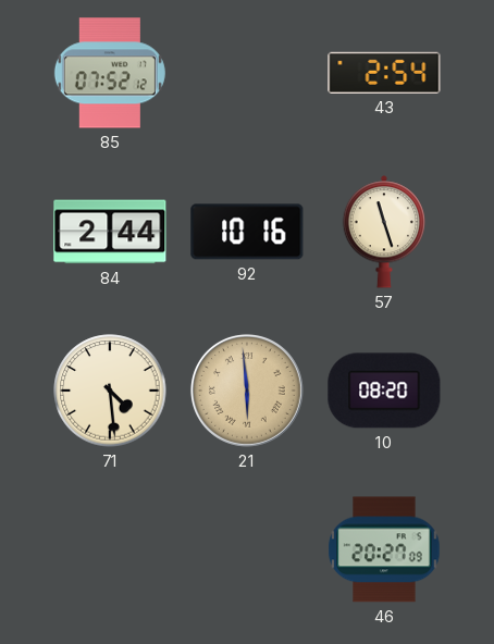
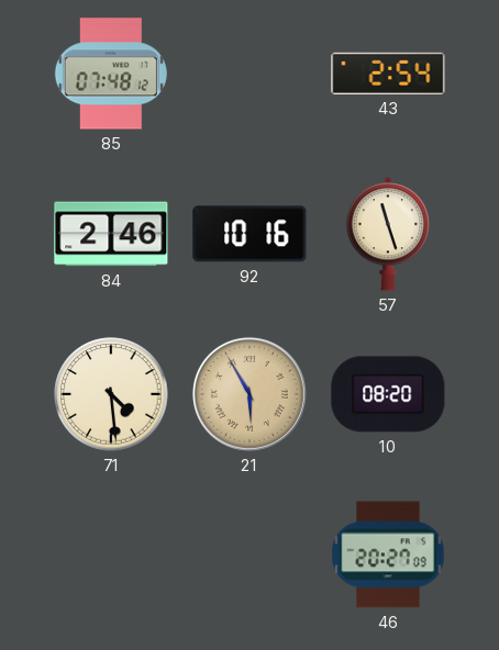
85: 07:52 -> 07:48
84: 2:44 -> 2:46
21: 5:59 -> 5:55
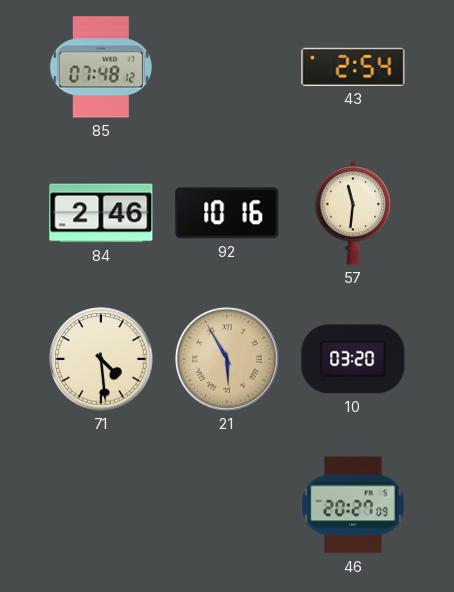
57: 11:27 -> 11:31
10: 08:20 -> 03:20
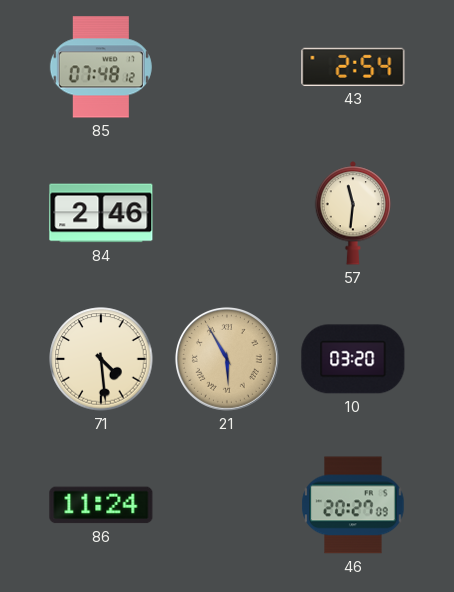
92: 10:16 -> none
86: none -> 11:24
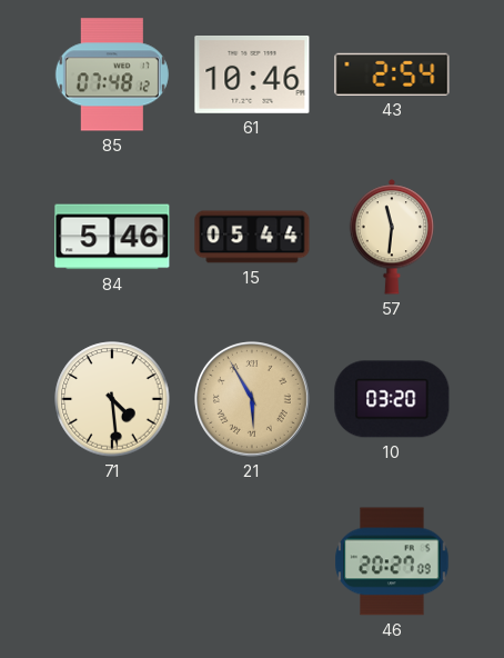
61: none -> 10:46
84: 2:46 -> 5:46
15: none -> 05:44
86: 11:24 -> none
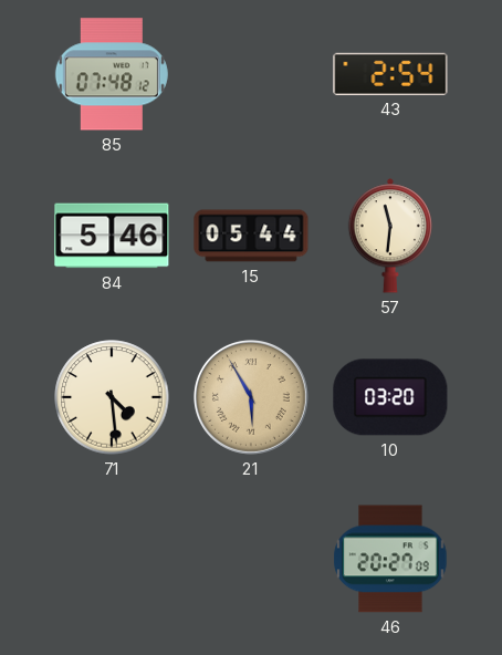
61: 10:46 -> none
